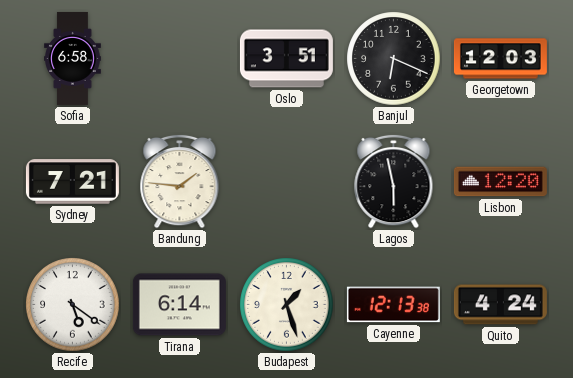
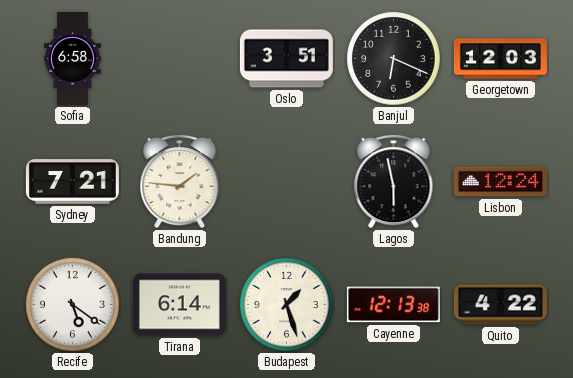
Lisbon: 12:20 -> 12:24
Quito: 4:24 -> 4:22
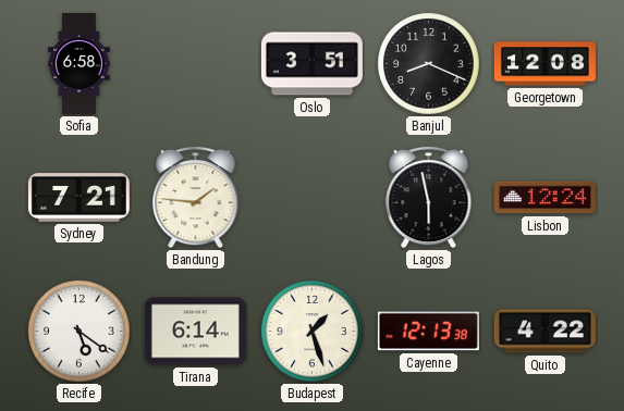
Banjul: 6:19 -> 8:19
Georgetown: 12:03 -> 12:08
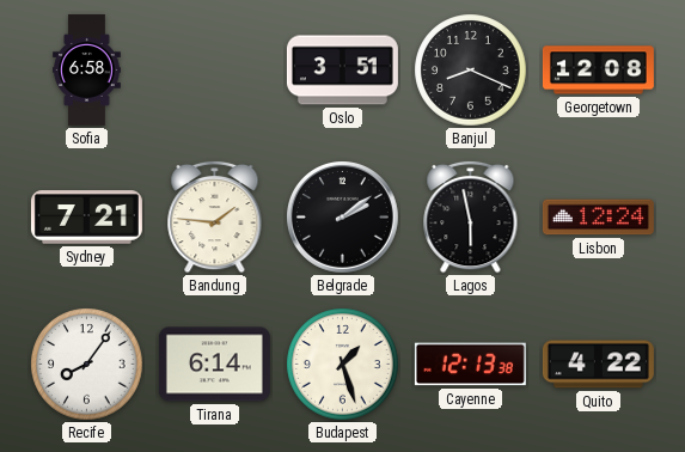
Belgrade: none -> 2:09
Recife: 5:21 -> 8:06
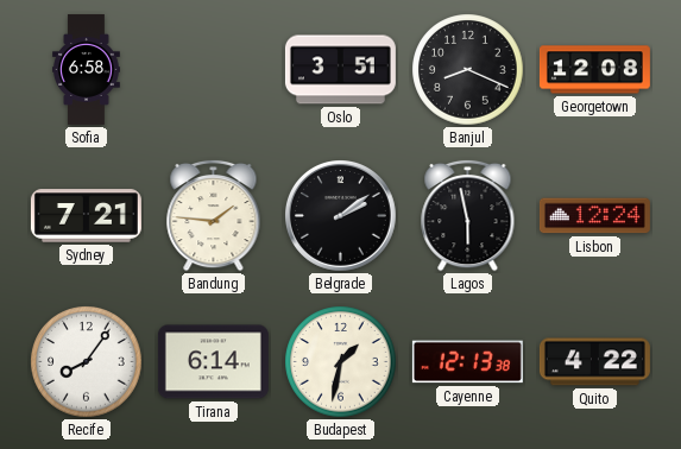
Budapest: 1:27 -> 1:32
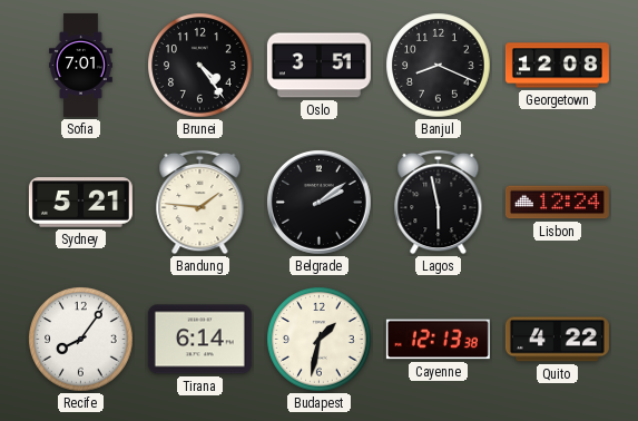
Sofia: 6:58 -> 7:01
Brunei: none -> 4:24
Sydney: 7:21 -> 5:21
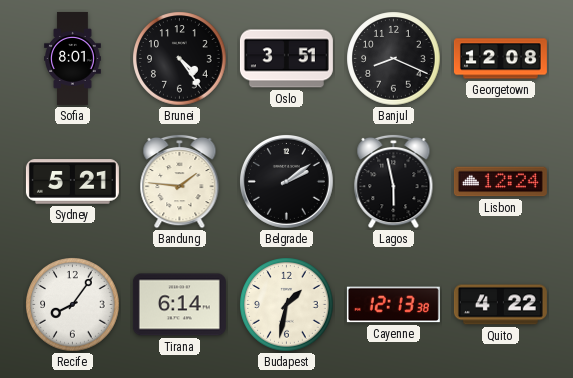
Sofia: 7:01 -> 8:01
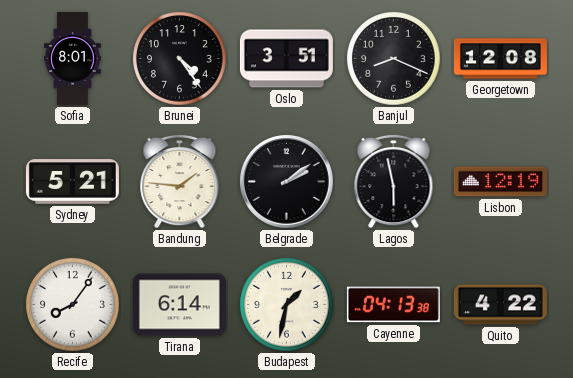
Lisbon: 12:24 -> 12:19
Cayenne: 12:13 -> 04:13
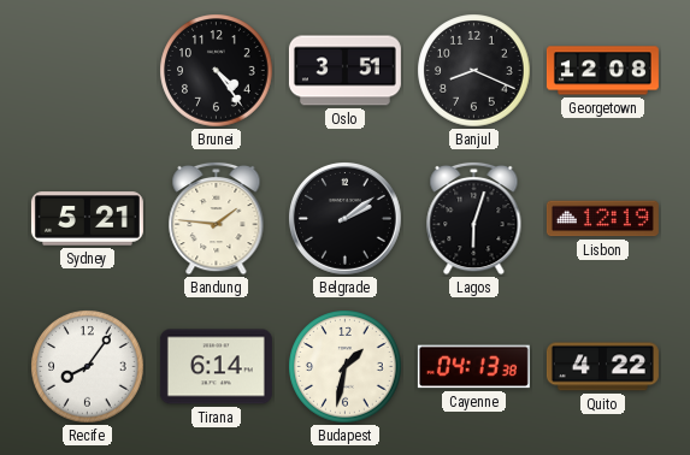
Sofia: 8:01 -> none
Lagos: 5:58 -> 6:03
